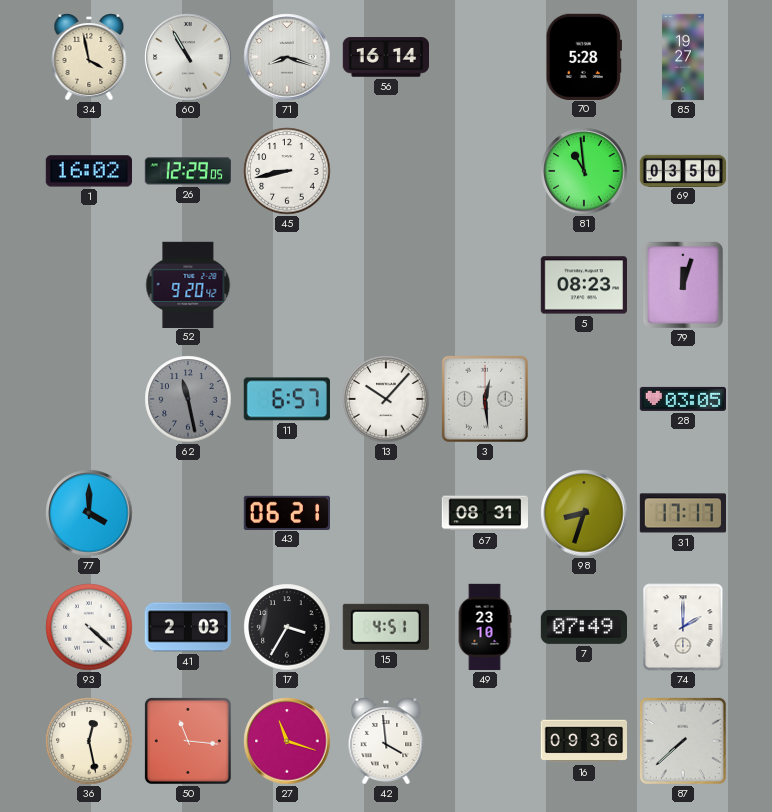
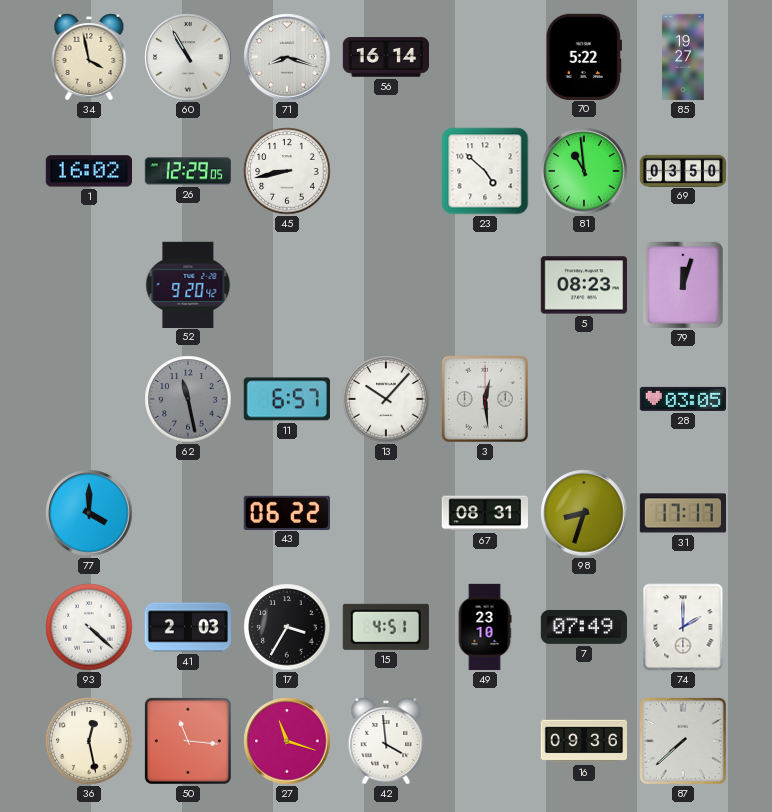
70: 5:28 -> 5:22
23: none -> 4:52
43: 06:21 -> 06:22
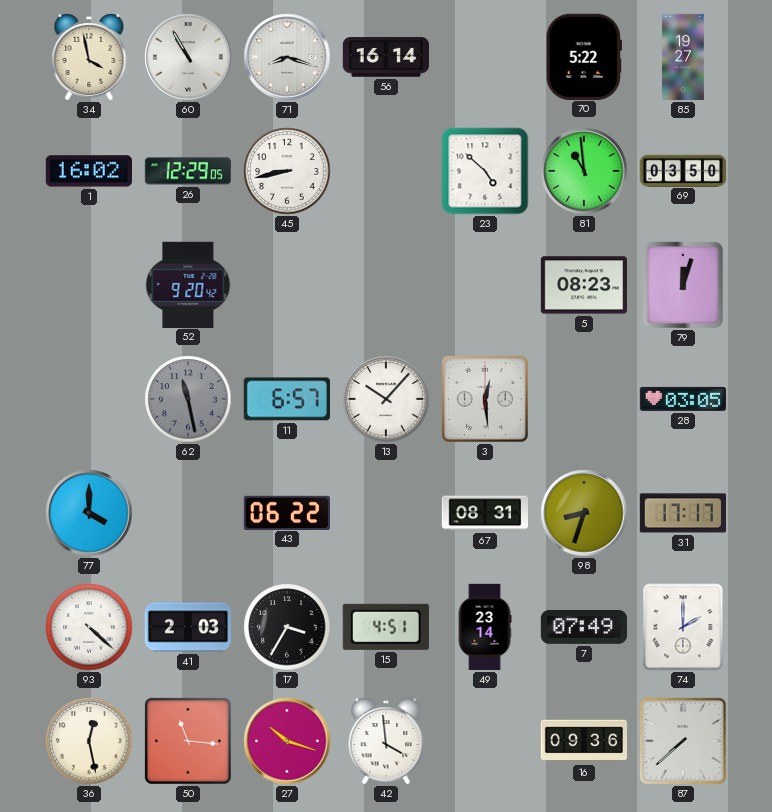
49: 23:10 -> 23:14
27: 11:18 -> 10:18
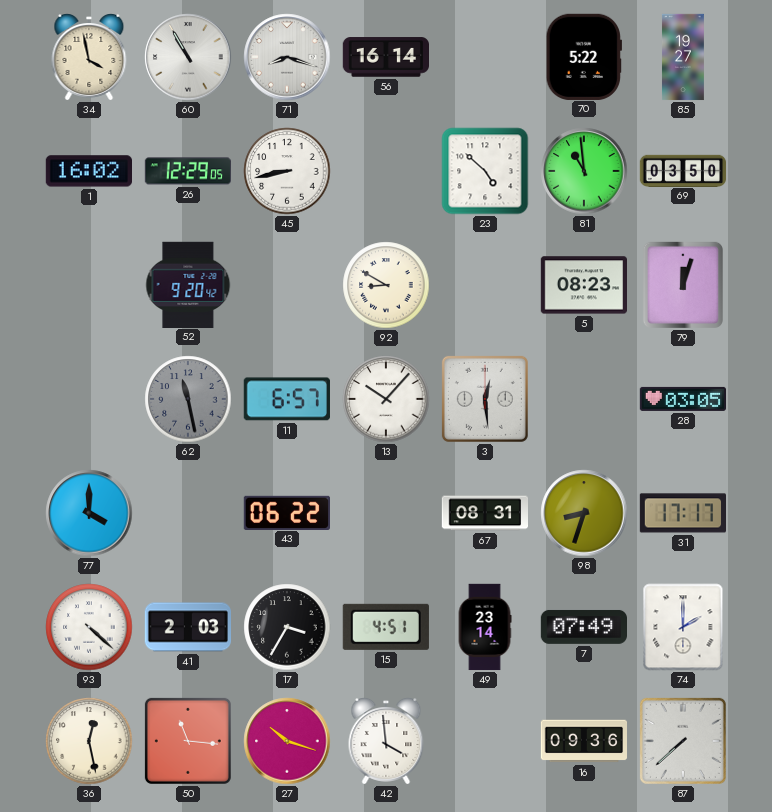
92: none -> 8:50
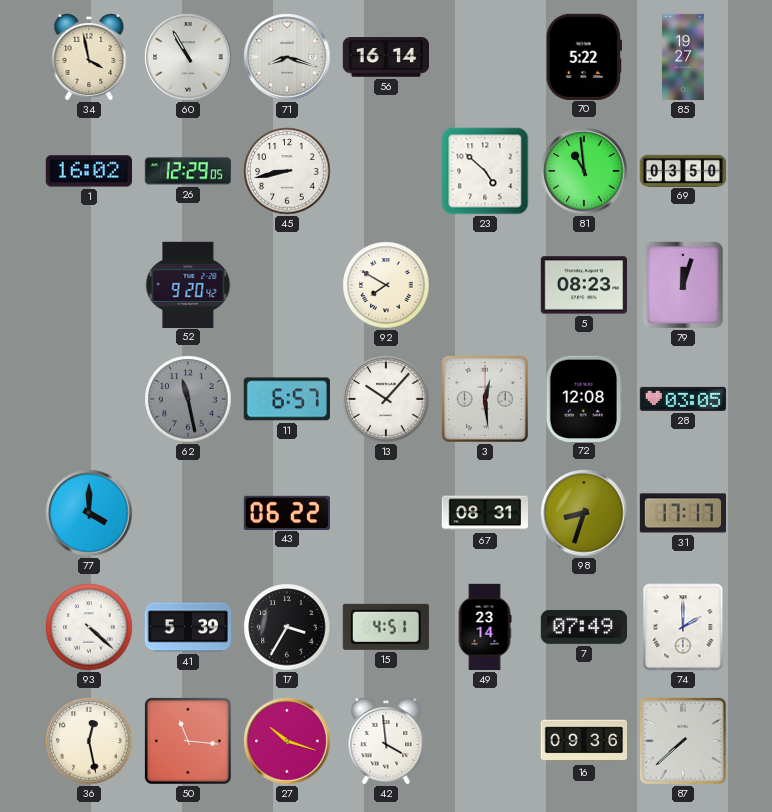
92: 8:50 -> 7:50
72: none -> 12:08
41: 2:03 -> 5:39
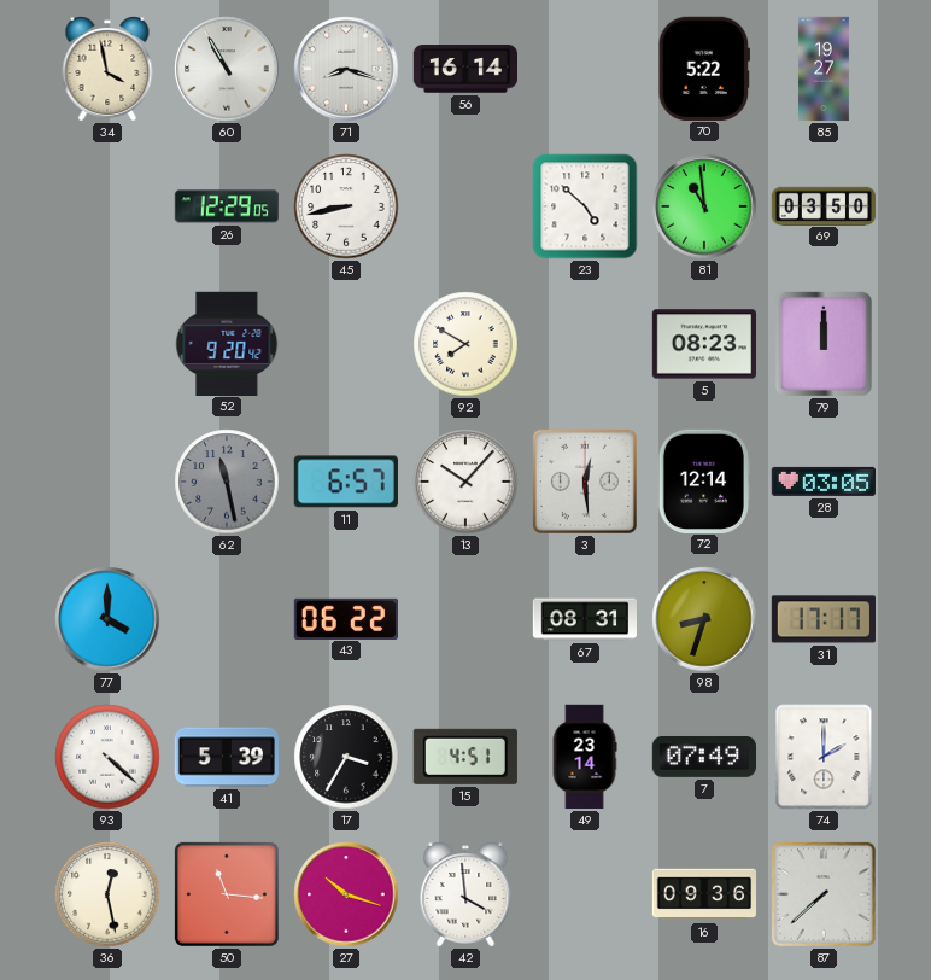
1: 16:02 -> none
79: 12:03 -> 12:00
72: 12:08 -> 12:14
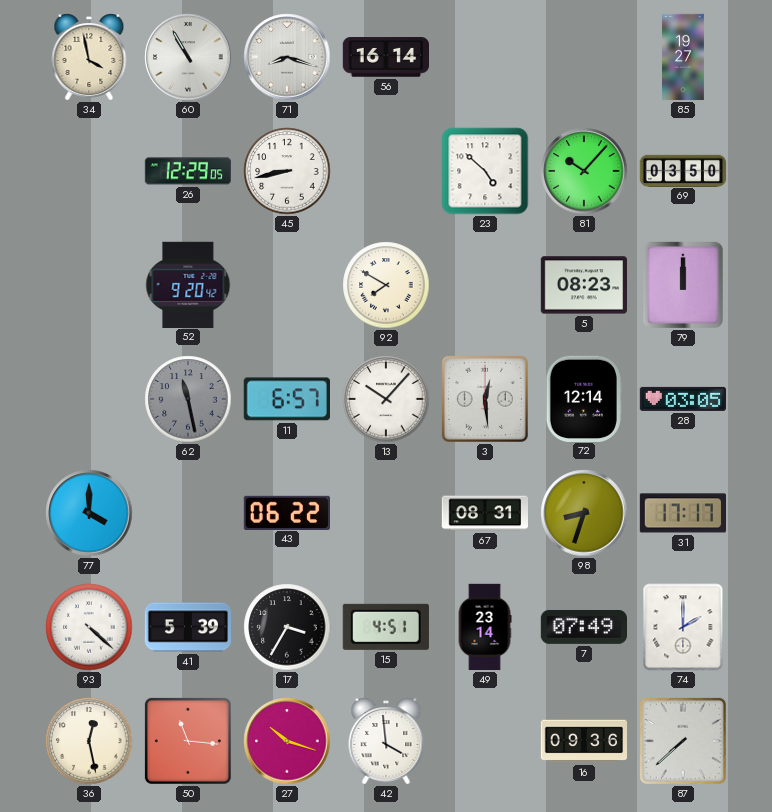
70: 5:22 -> none
81: 10:59 -> 10:07
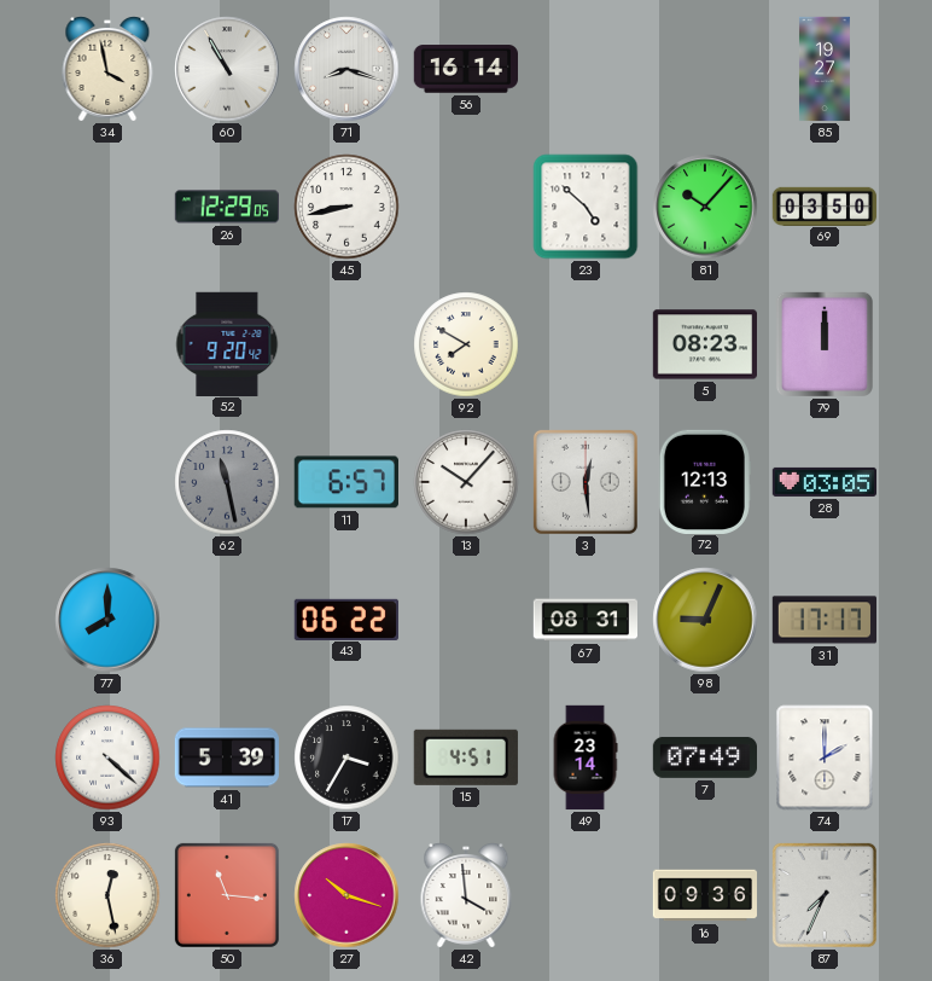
72: 12:14 -> 12:13
77: 4:00 -> 8:00
98: 8:33 -> 9:04
87: 7:38 -> 7:34
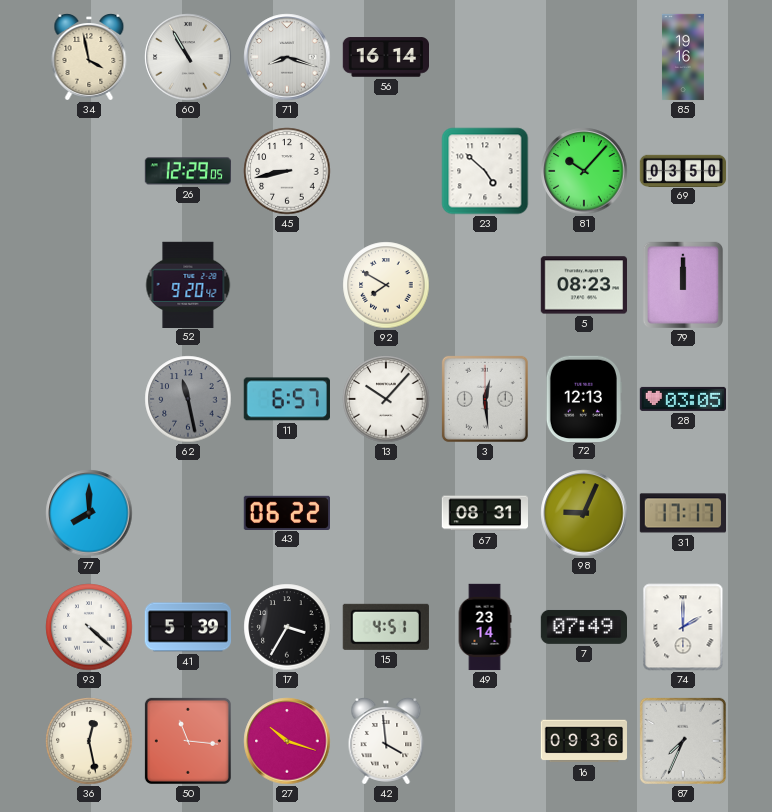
85: 19:27 -> 19:16
